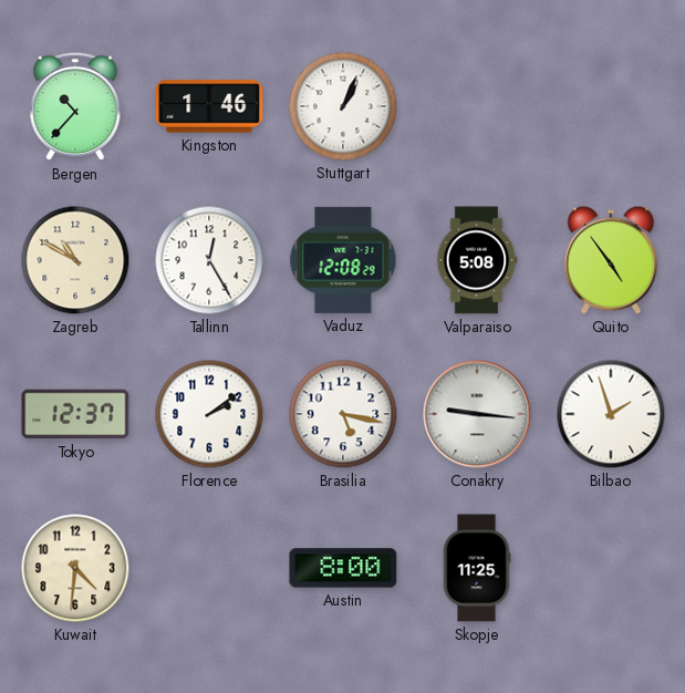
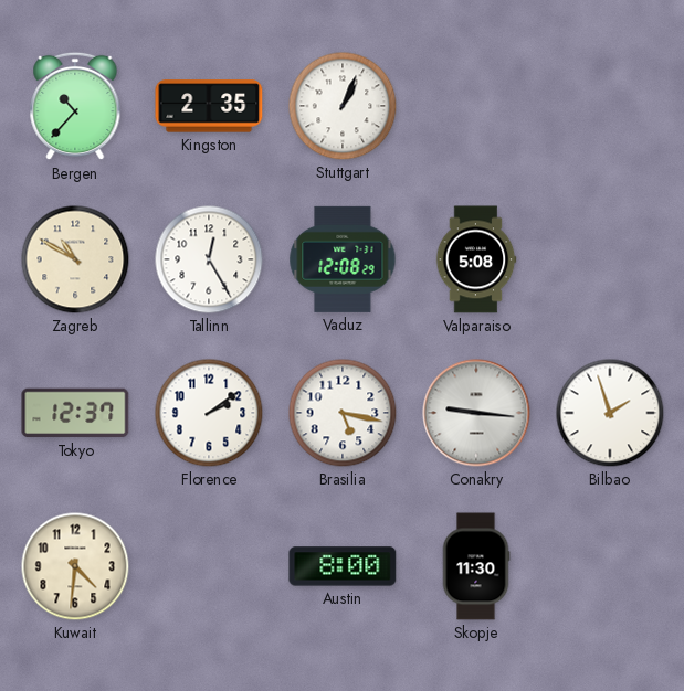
Kingston: 1:46 -> 2:35
Quito: 4:54 -> none
Skopje: 11:25 -> 11:30
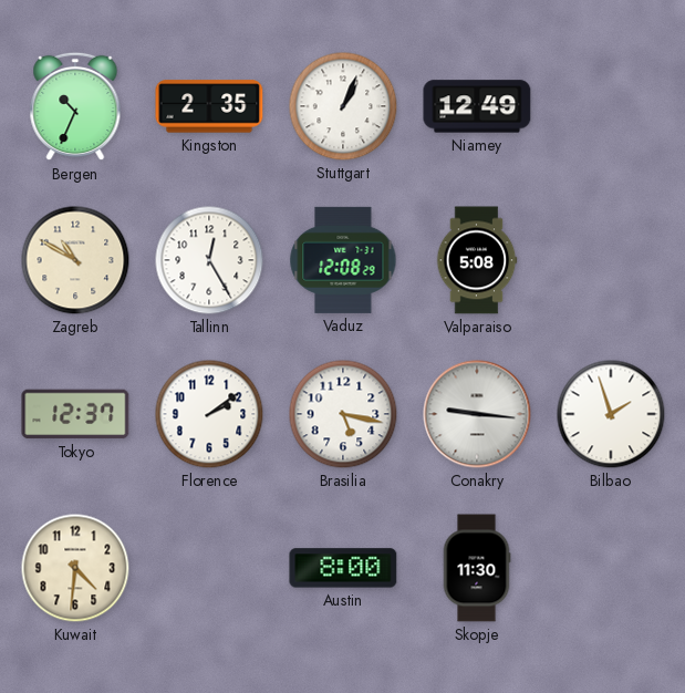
Bergen: 10:37 -> 10:34
Niamey: none -> 12:49
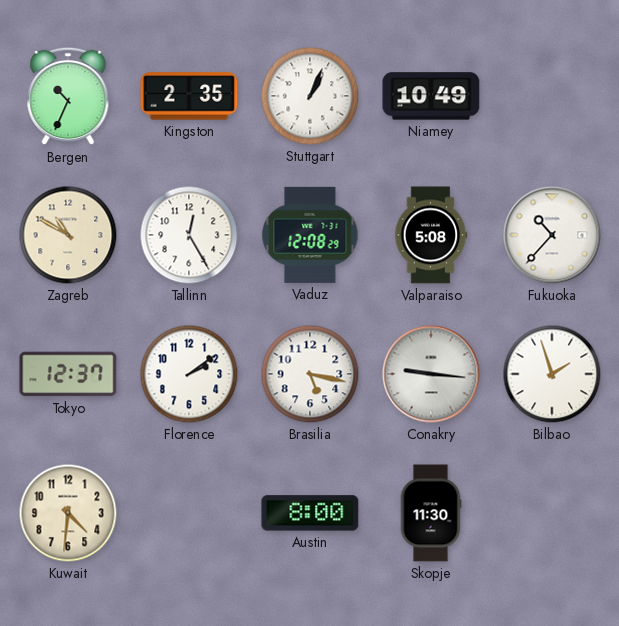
Niamey: 12:49 -> 10:49
Fukuoka: none -> 10:37
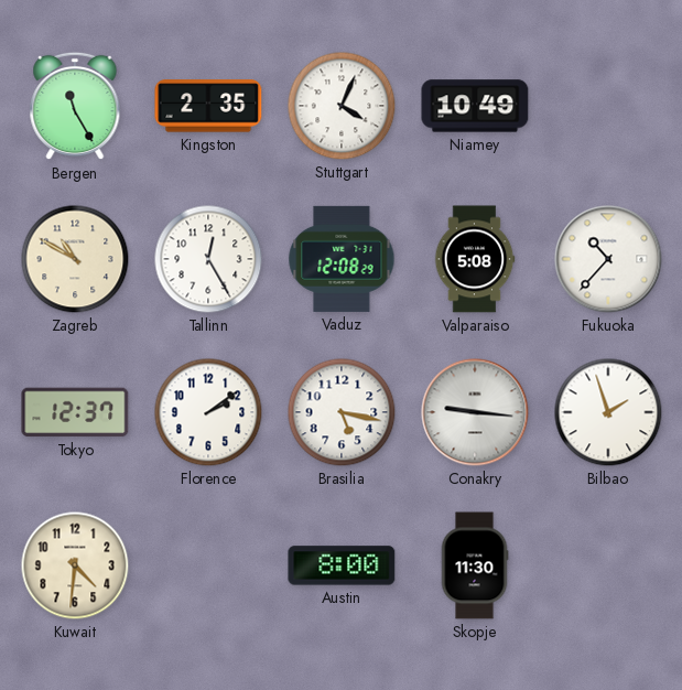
Bergen: 10:34 -> 11:25
Stuttgart: 1:04 -> 4:04
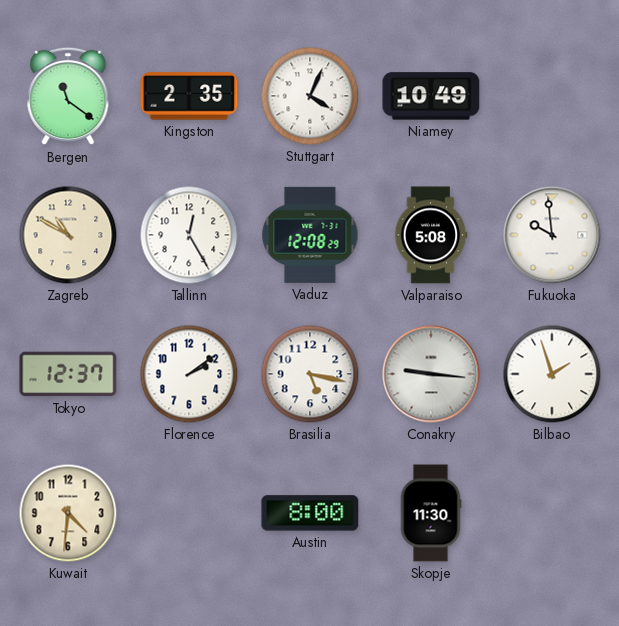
Bergen: 11:25 -> 11:21
Fukuoka: 10:37 -> 9:59
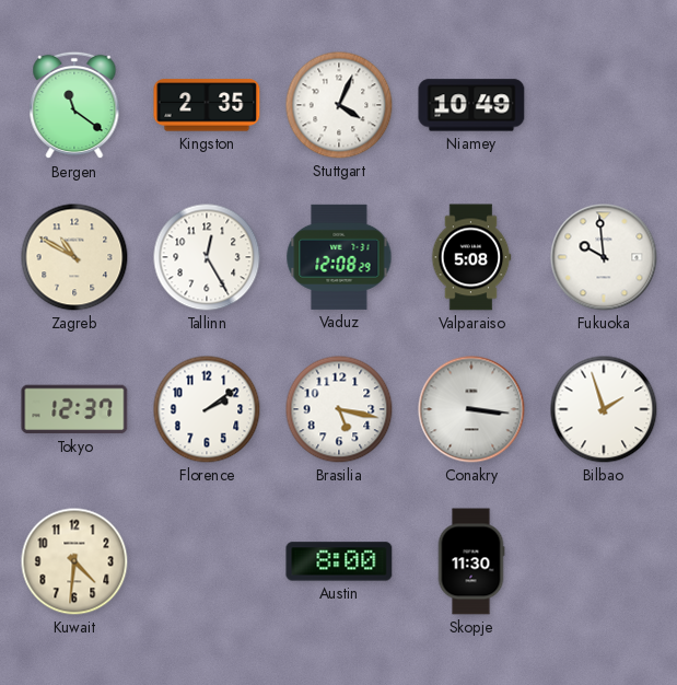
Conakry: 9:16 -> 3:16
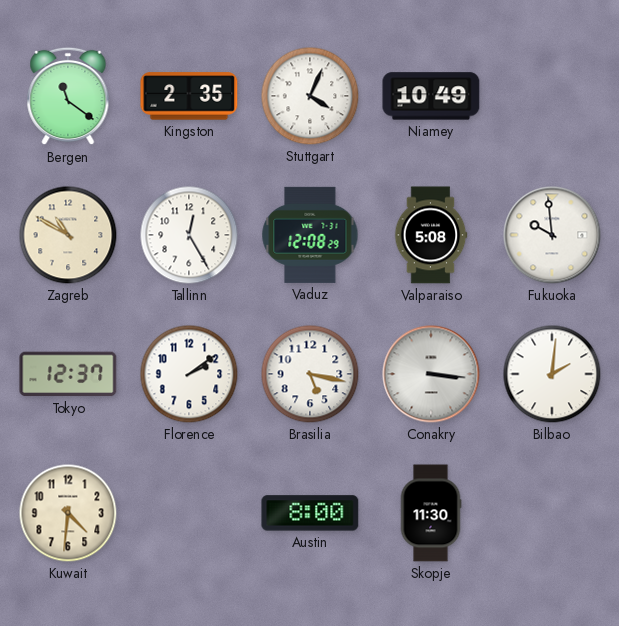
Bilbao: 1:57 -> 2:01
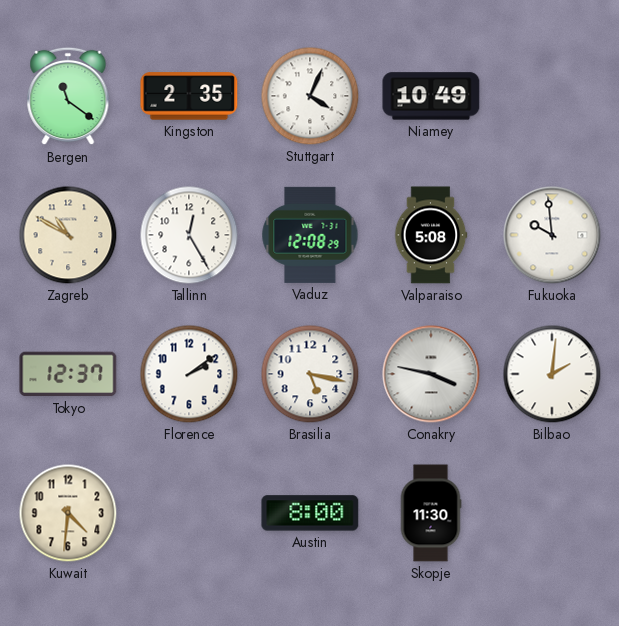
Conakry: 3:16 -> 3:47
